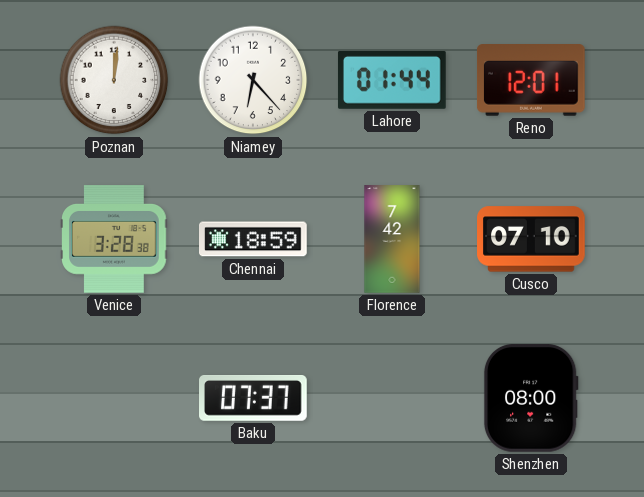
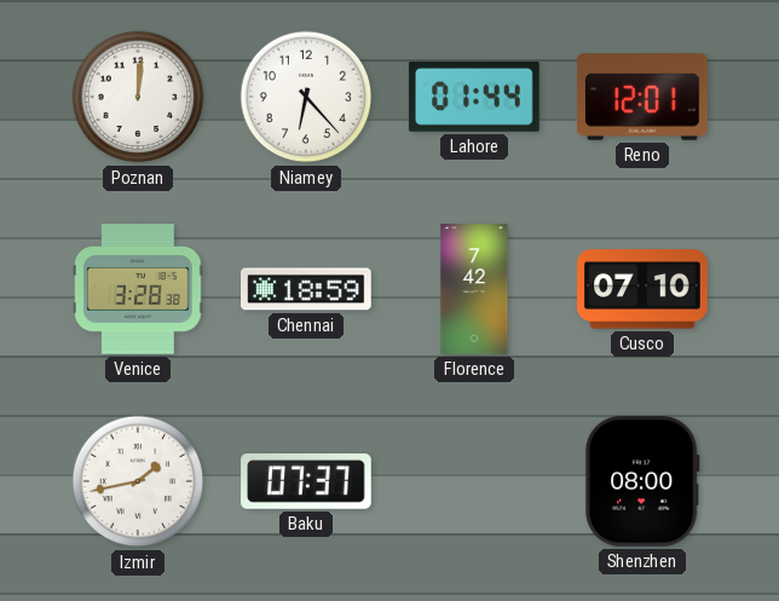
Izmir: none -> 1:43
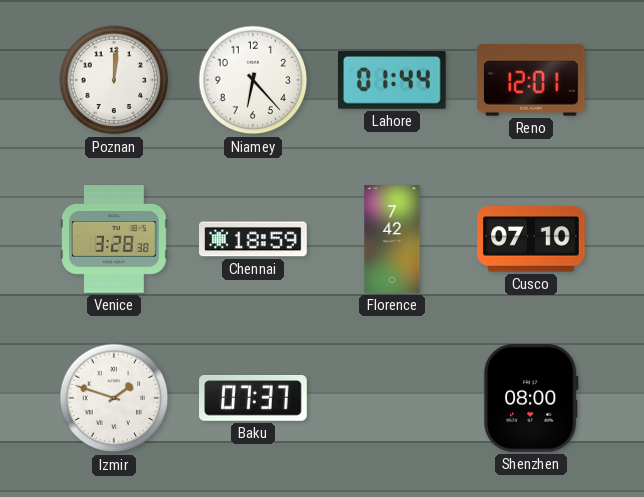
Izmir: 1:43 -> 1:48
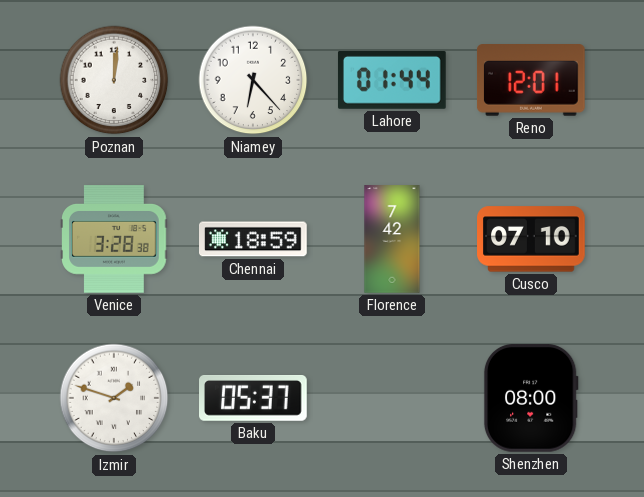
Baku: 07:37 -> 05:37
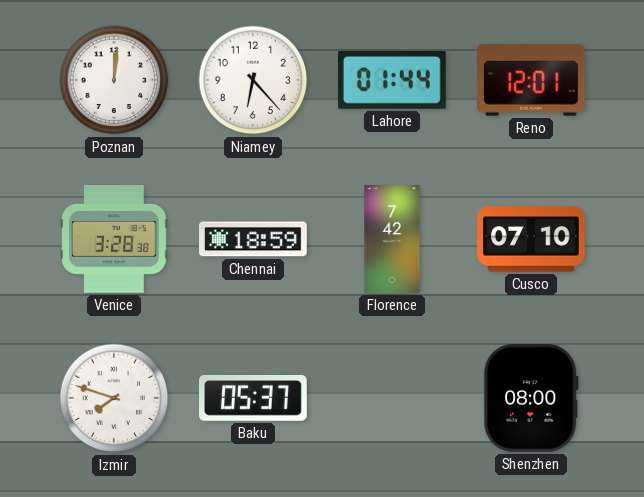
Izmir: 1:48 -> 7:48
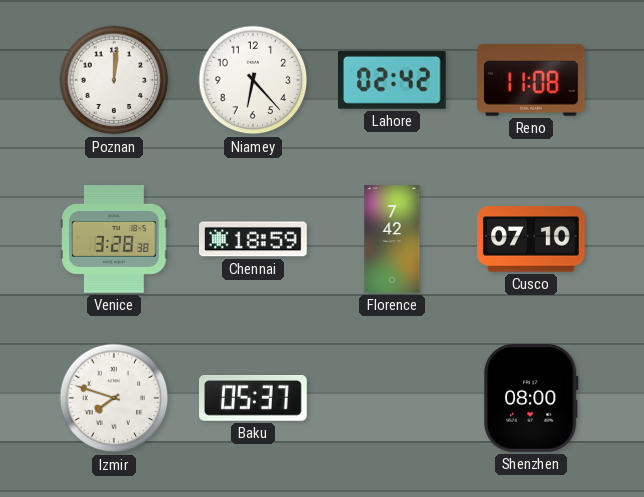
Lahore: 01:44 -> 02:42
Reno: 12:01 -> 11:08
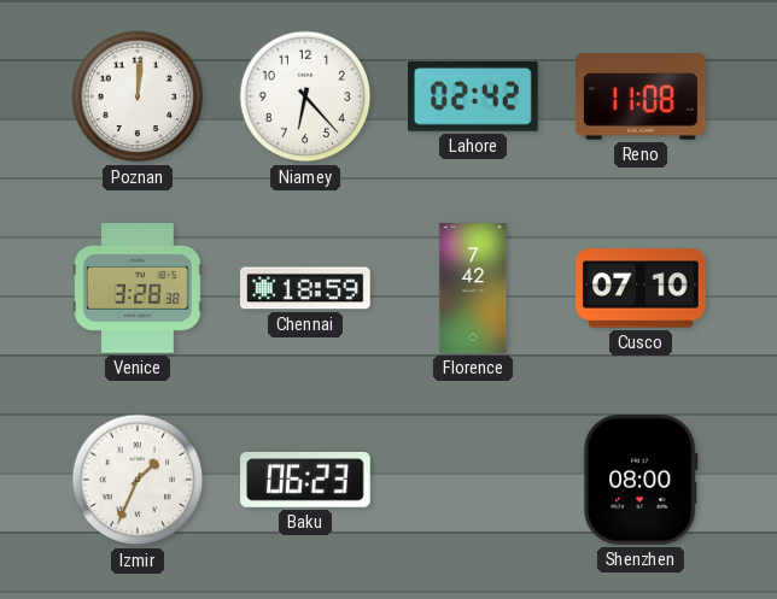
Izmir: 7:48 -> 1:34
Baku: 05:37 -> 06:23
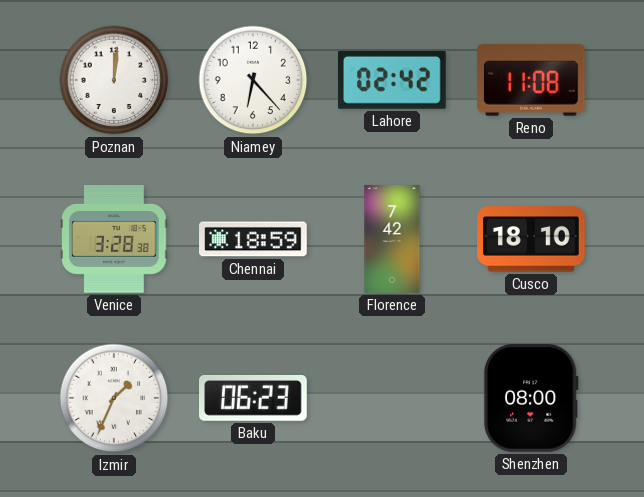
Cusco: 07:10 -> 18:10
